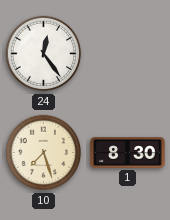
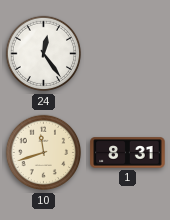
10: 7:27 -> 11:42
1: 8:30 -> 8:31
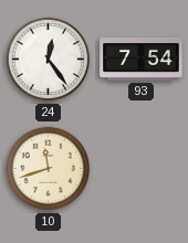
93: none -> 7:54
1: 8:31 -> none
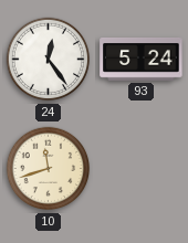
93: 7:54 -> 5:24
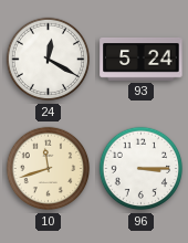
24: 12:24 -> 12:20
96: none -> 3:15
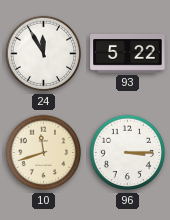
24: 12:20 -> 11:55
93: 5:24 -> 5:22
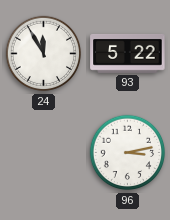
10: 11:42 -> none
96: 3:15 -> 3:13
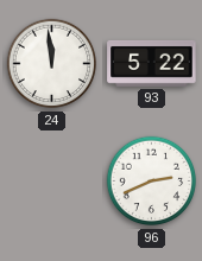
24: 11:55 -> 11:59
96: 3:13 -> 2:41
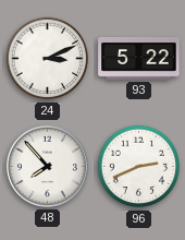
24: 11:59 -> 3:11
48: none -> 7:53
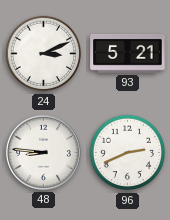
93: 5:22 -> 5:21
48: 7:53 -> 8:46
